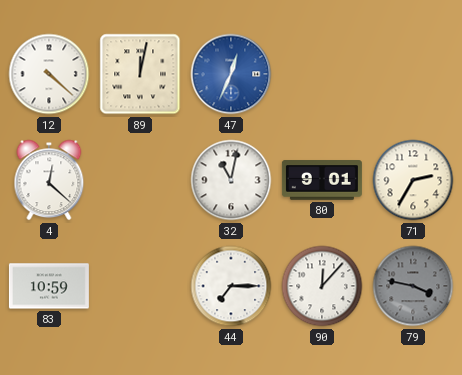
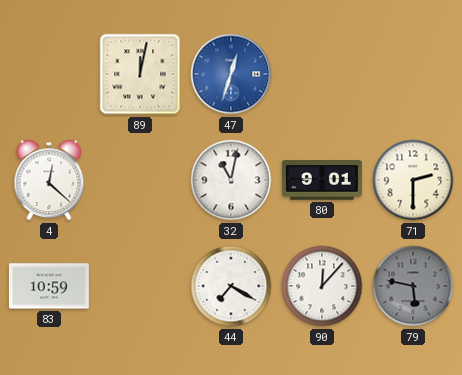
12: 4:22 -> none
47: 12:34 -> 12:33
71: 2:35 -> 2:30
44: 7:15 -> 7:20
79: 3:47 -> 5:47
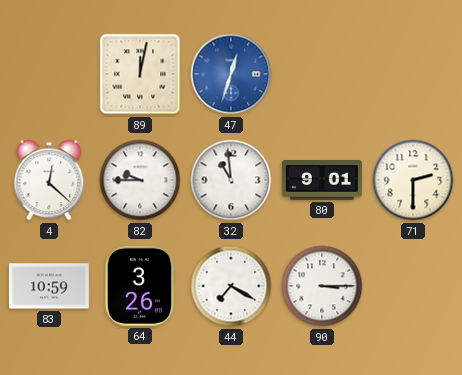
82: none -> 9:45
32: 11:02 -> 10:59
64: none -> 3:26
90: 12:07 -> 3:15
79: 5:47 -> none
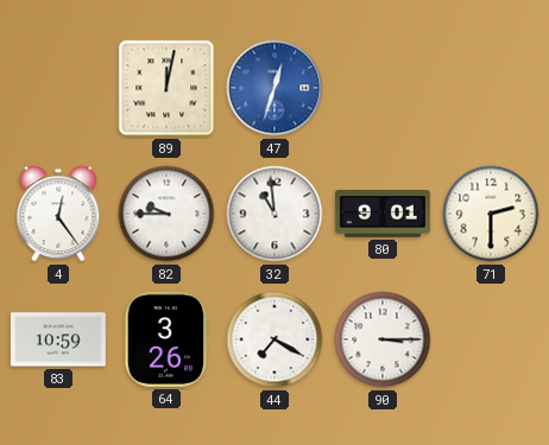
4: 12:22 -> 12:24
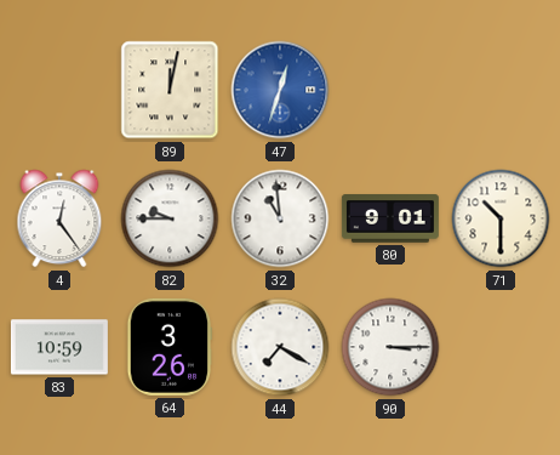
71: 2:30 -> 10:30
